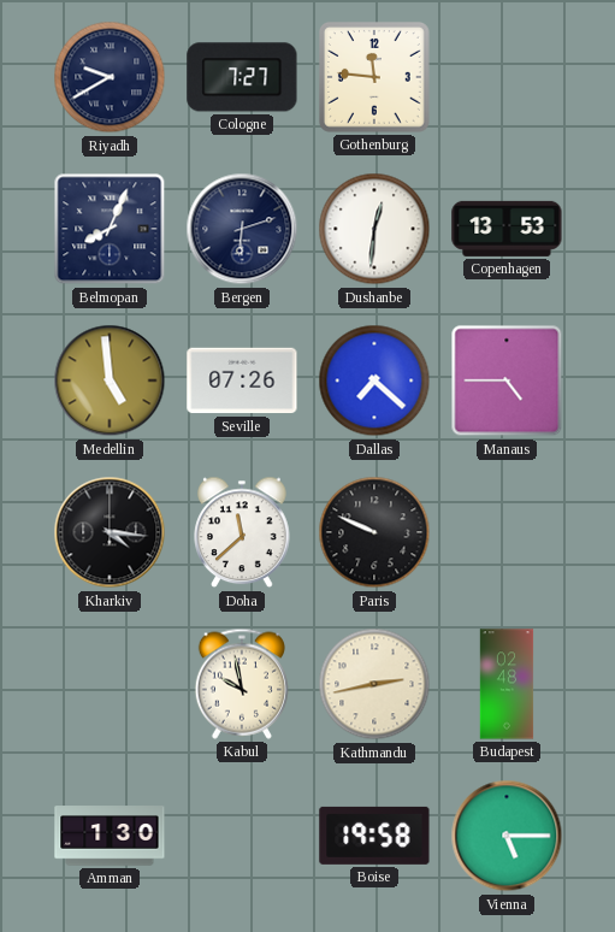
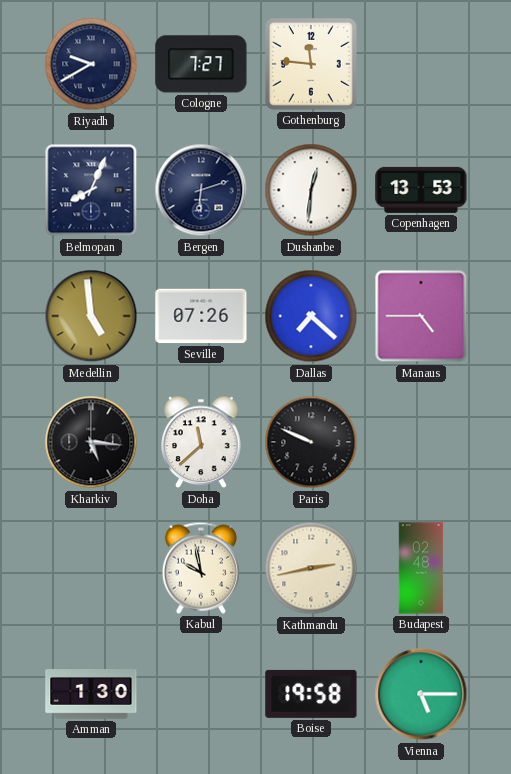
Kharkiv: 4:16 -> 5:16
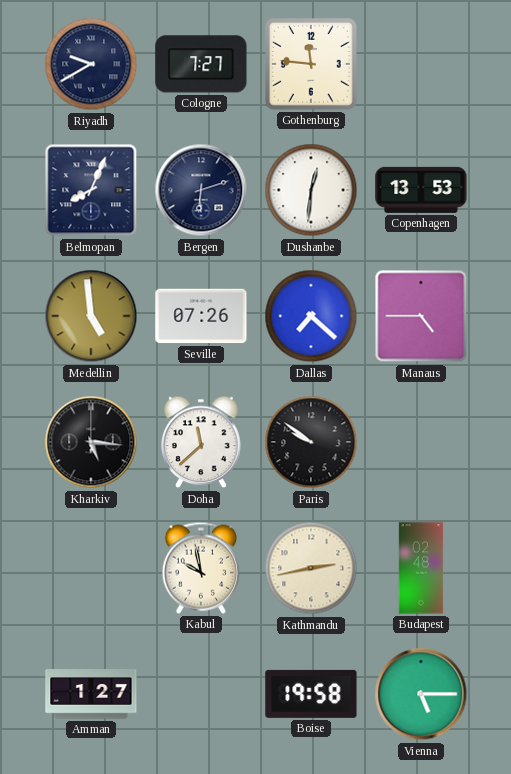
Paris: 9:49 -> 9:51
Amman: 1:30 -> 1:27
